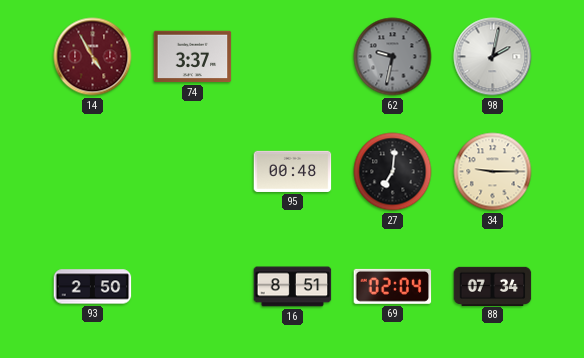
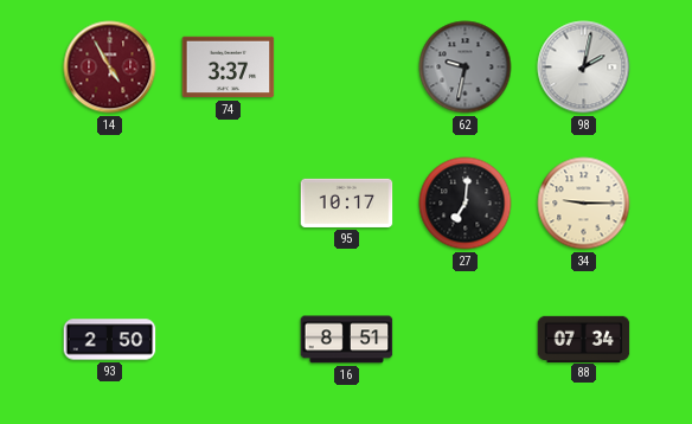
95: 00:48 -> 10:17
69: 02:04 -> none
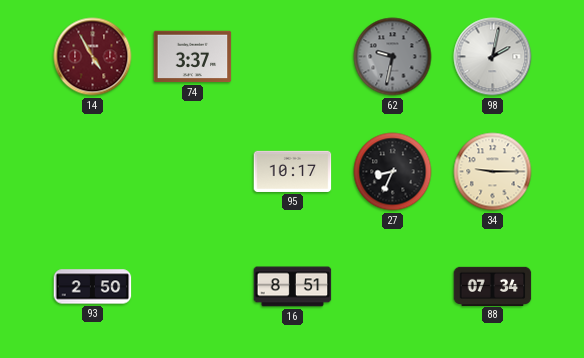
27: 7:01 -> 8:34
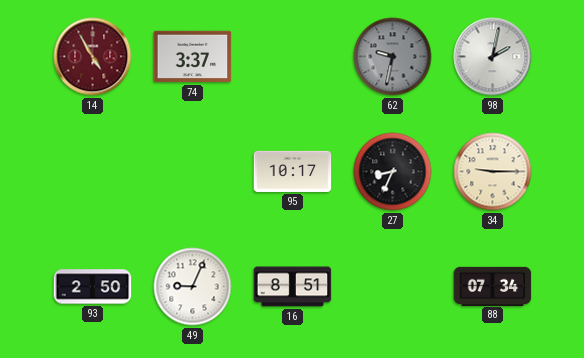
49: none -> 9:04
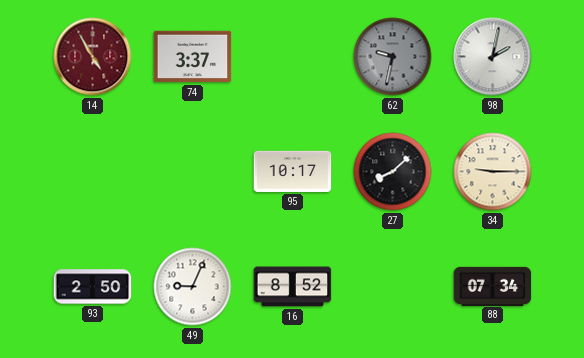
27: 8:34 -> 8:08
16: 8:51 -> 8:52
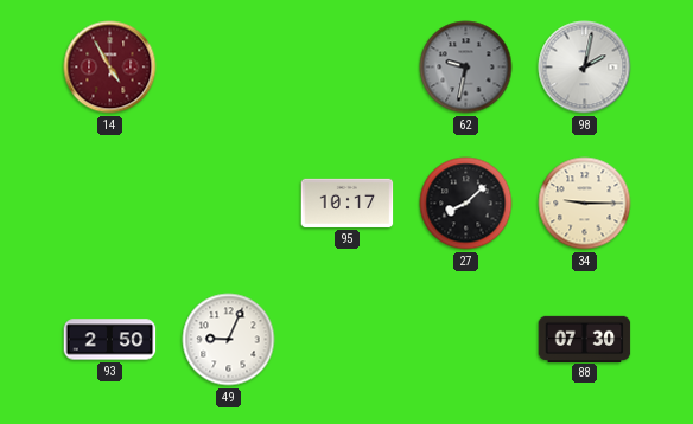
74: 3:37 -> none
16: 8:52 -> none
88: 07:34 -> 07:30
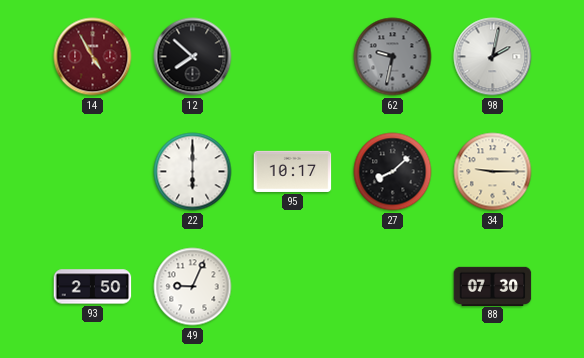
12: none -> 7:52
22: none -> 6:00
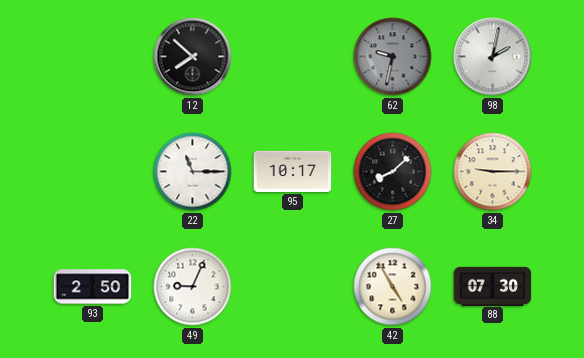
14: 4:55 -> none
22: 6:00 -> 11:15
42: none -> 4:55
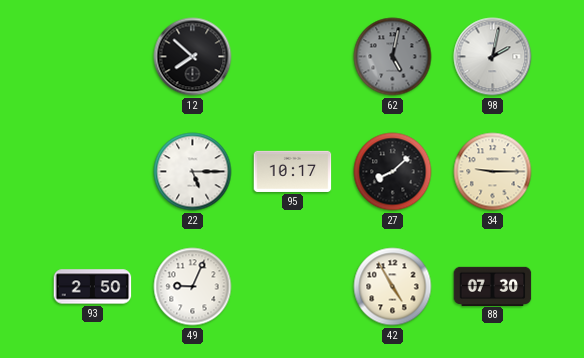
62: 9:32 -> 5:02
22: 11:15 -> 5:15
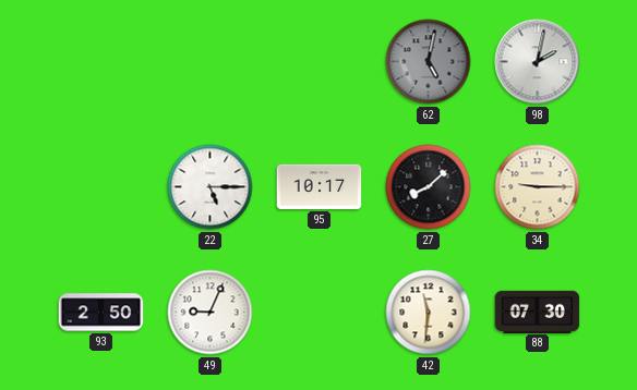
12: 7:52 -> none
42: 4:55 -> 11:31
